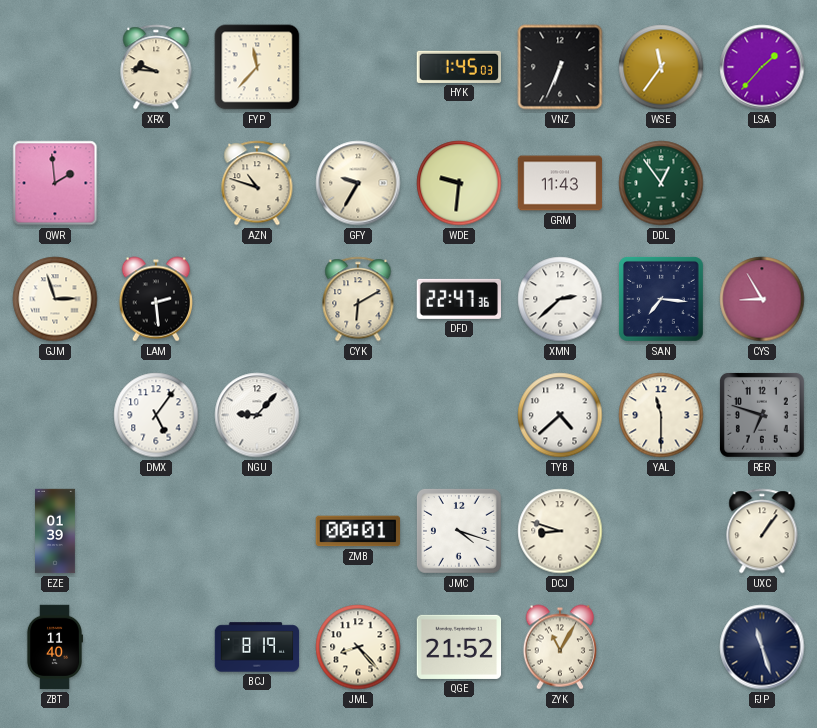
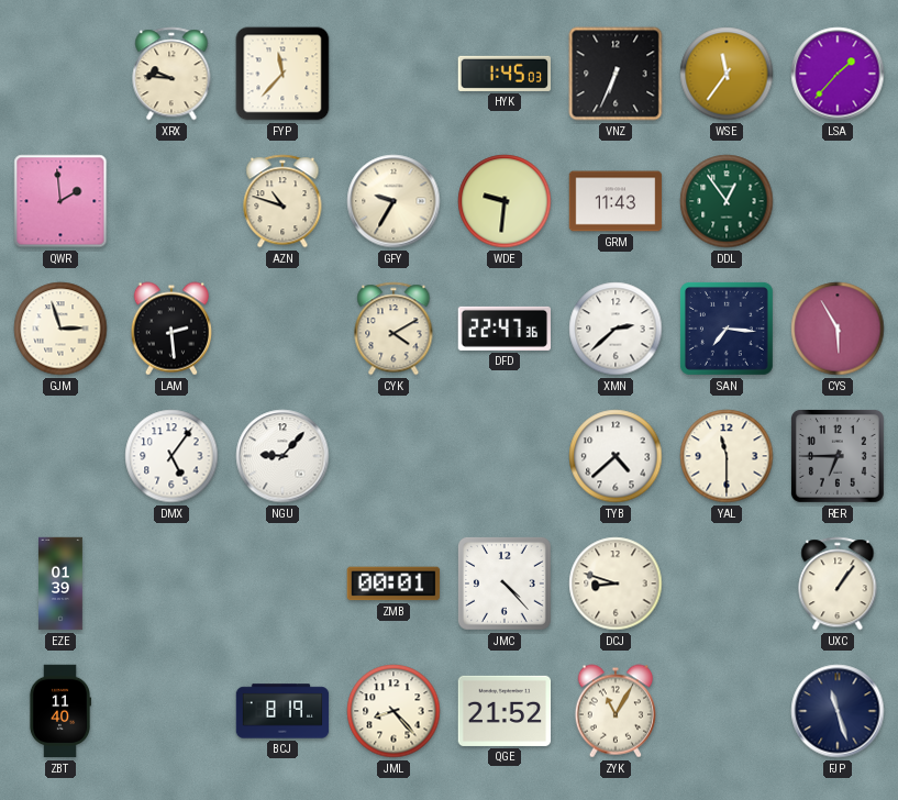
CYK: 6:10 -> 4:10
CYS: 8:55 -> 5:55
RER: 6:48 -> 6:45
JMC: 4:18 -> 4:23
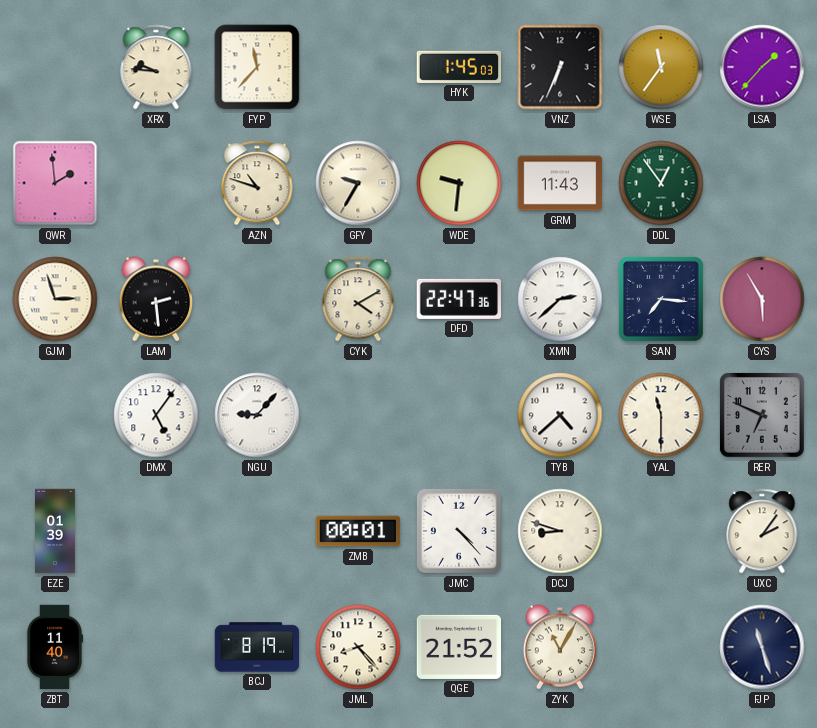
RER: 6:45 -> 6:49
UXC: 1:06 -> 2:06
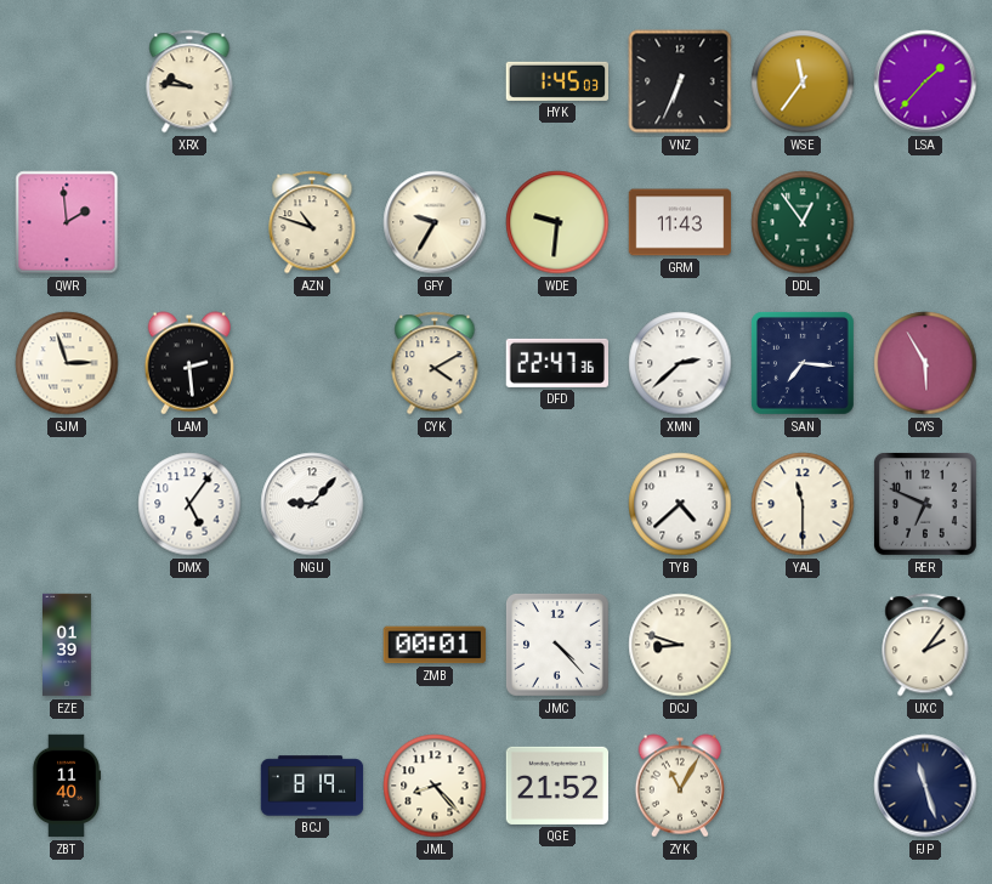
FYP: 11:37 -> none
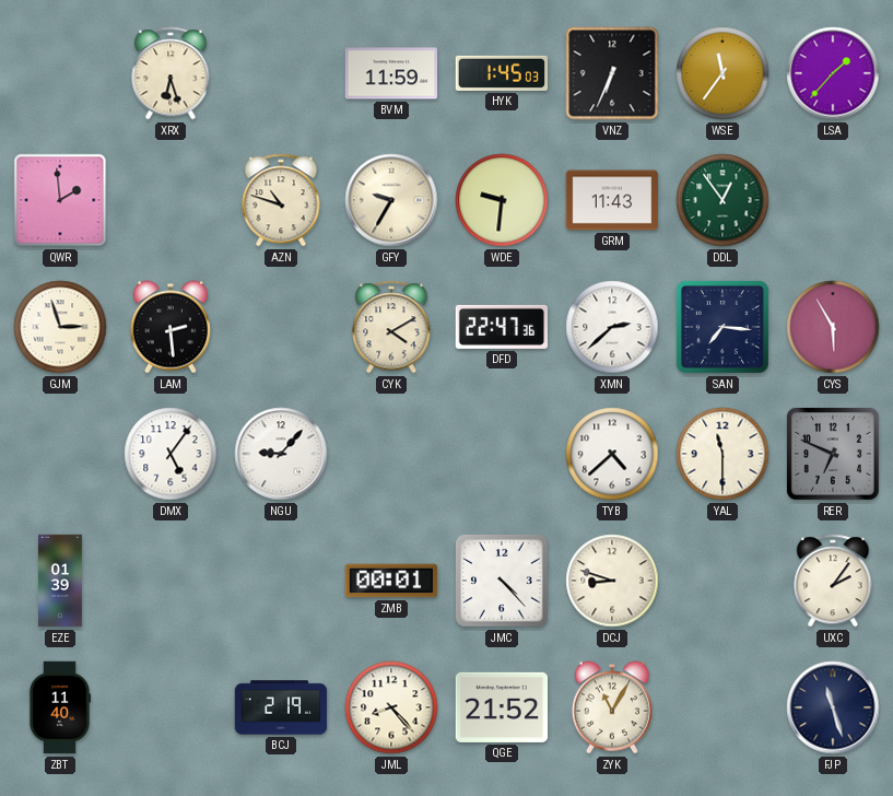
XRX: 9:46 -> 6:27
BVM: none -> 11:59
BCJ: 8:19 -> 2:19
